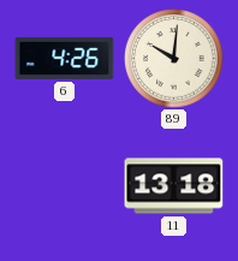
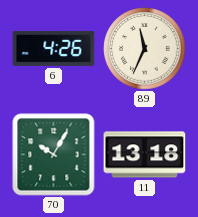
89: 10:01 -> 11:34
70: none -> 10:05
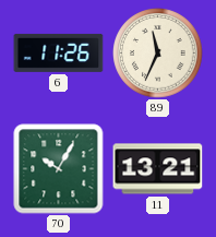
6: 4:26 -> 11:26
11: 13:18 -> 13:21
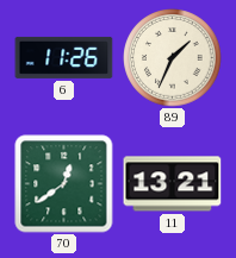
89: 11:34 -> 1:34
70: 10:05 -> 12:39
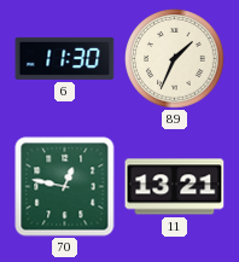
6: 11:26 -> 11:30
70: 12:39 -> 12:47
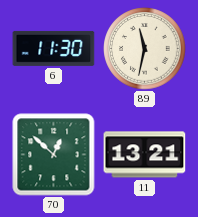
89: 1:34 -> 11:32
70: 12:47 -> 12:52
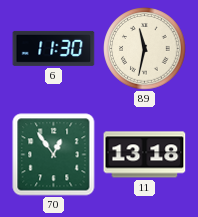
70: 12:52 -> 12:54
11: 13:21 -> 13:18
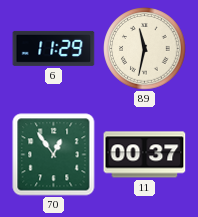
6: 11:30 -> 11:29
11: 13:18 -> 00:37
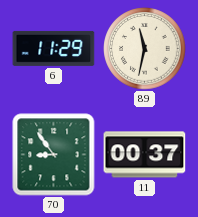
70: 12:54 -> 8:54
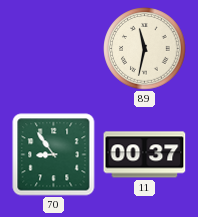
6: 11:29 -> none
